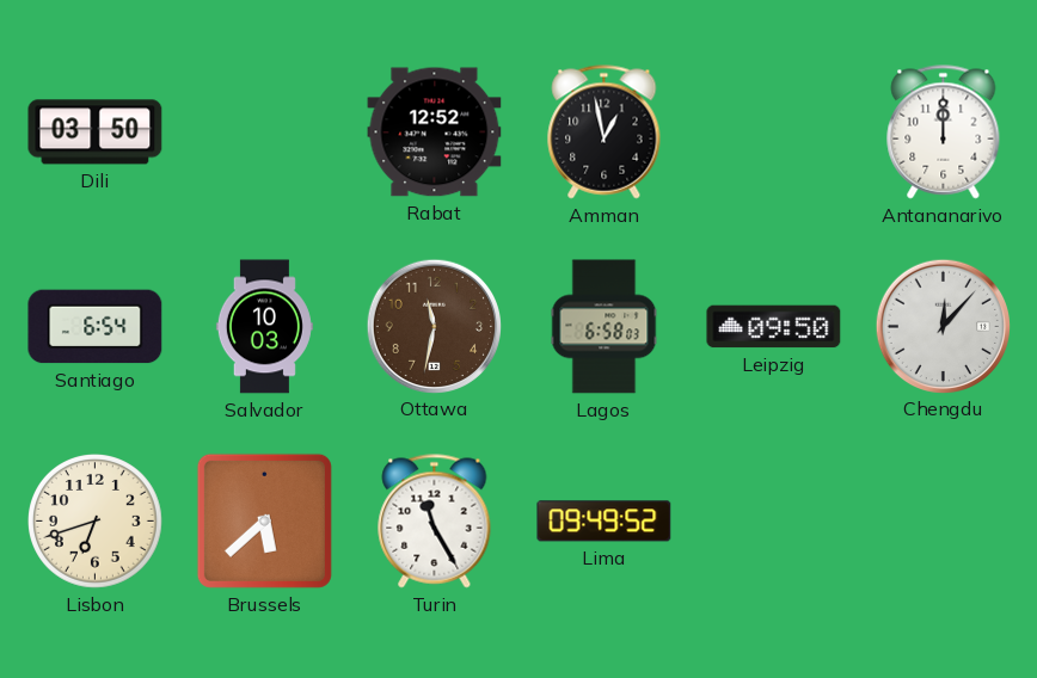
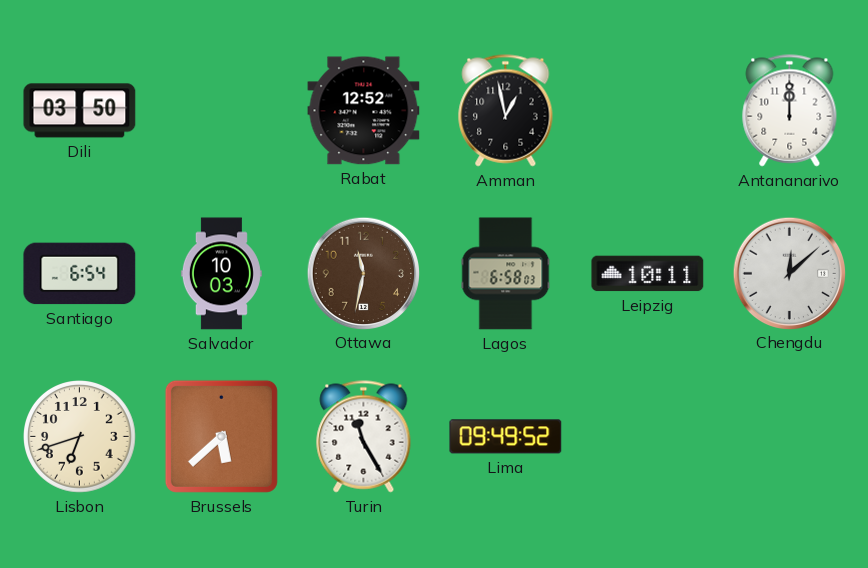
Leipzig: 09:50 -> 10:11
Chengdu: 12:07 -> 12:08
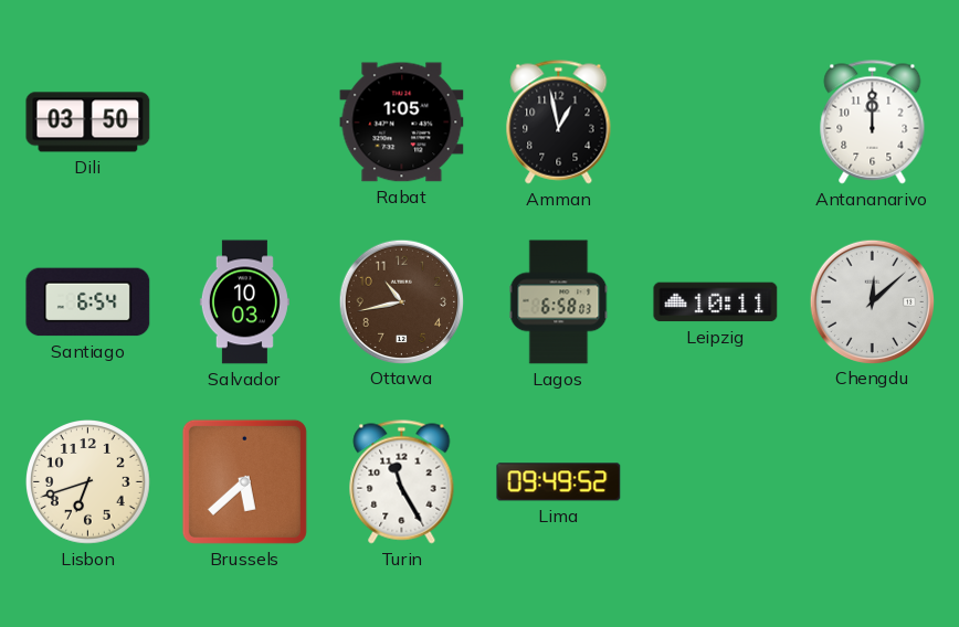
Rabat: 12:52 -> 1:05
Ottawa: 11:32 -> 10:43
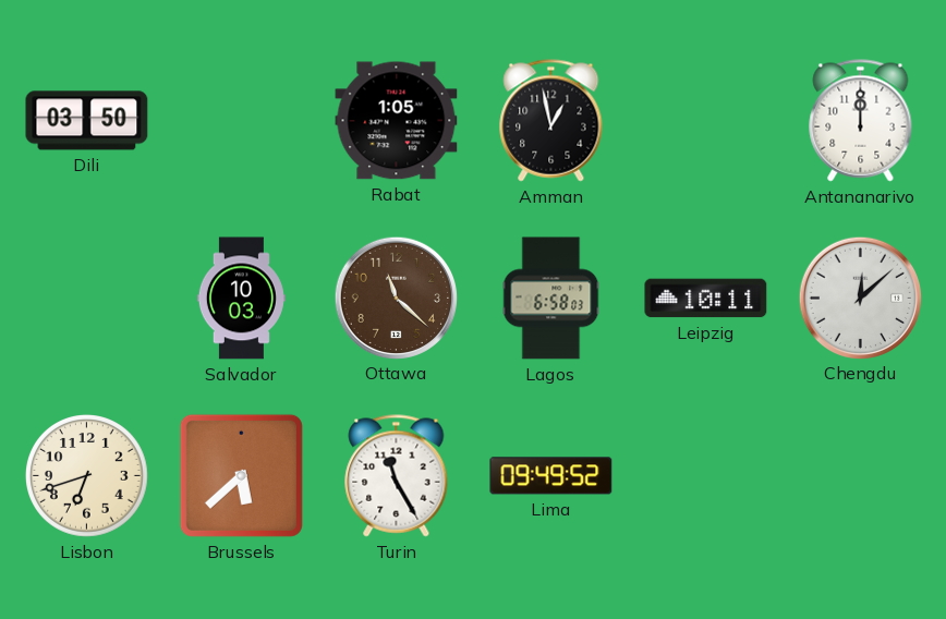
Santiago: 6:54 -> none
Ottawa: 10:43 -> 11:22
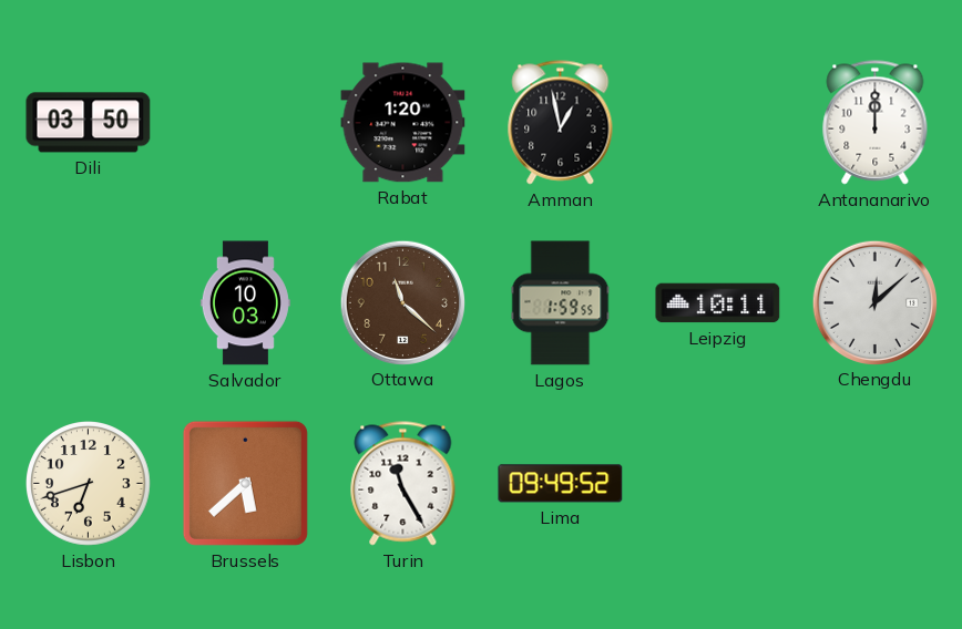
Rabat: 1:05 -> 1:20
Lagos: 6:58 -> 1:59
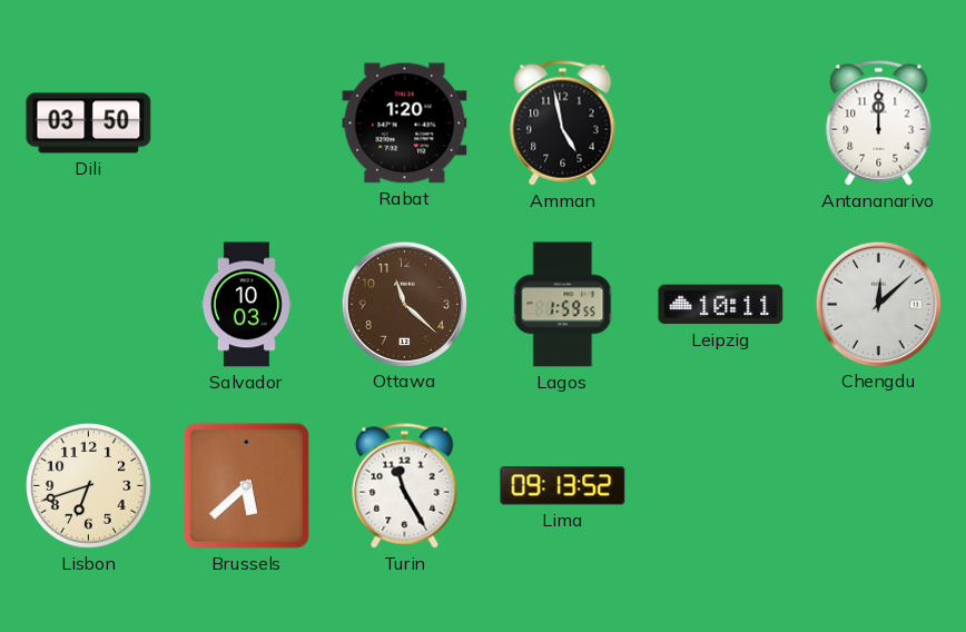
Amman: 12:58 -> 4:58
Lima: 09:49 -> 09:13
